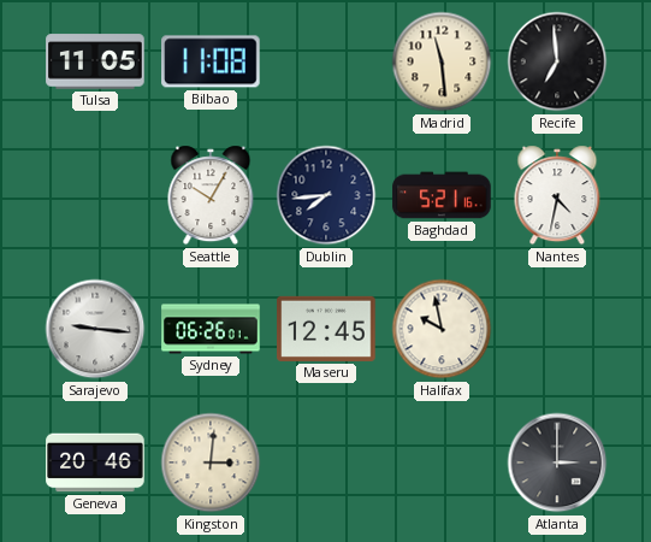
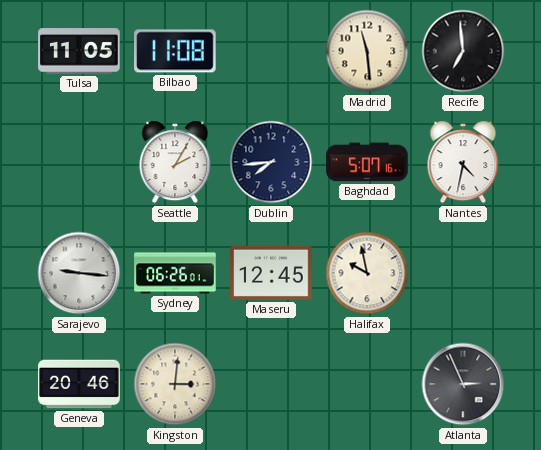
Seattle: 10:05 -> 2:05
Baghdad: 5:21 -> 5:07
Atlanta: 3:00 -> 2:56
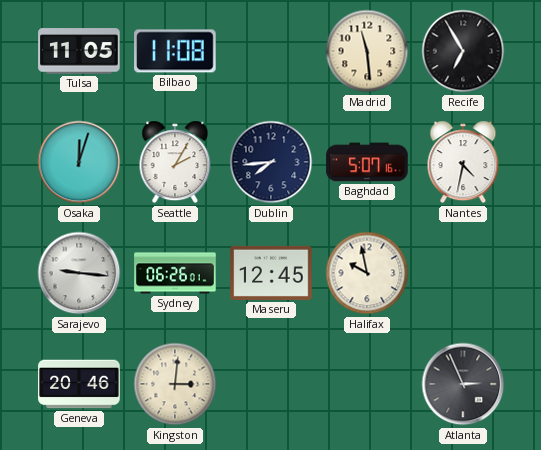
Recife: 6:59 -> 6:55
Osaka: none -> 12:03
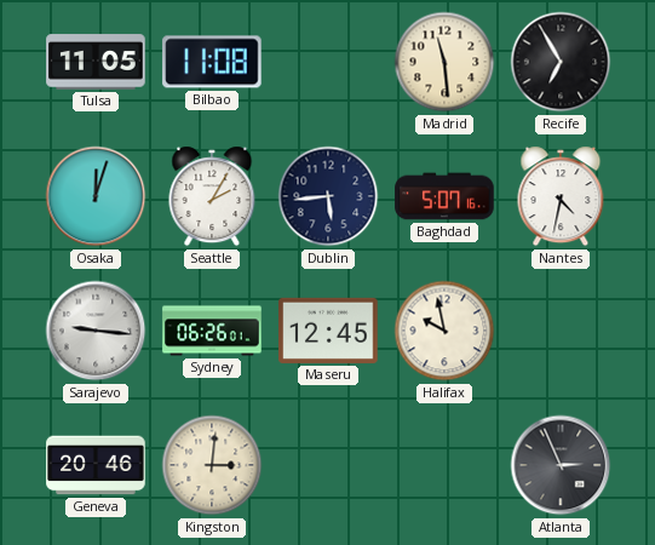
Dublin: 7:44 -> 5:44
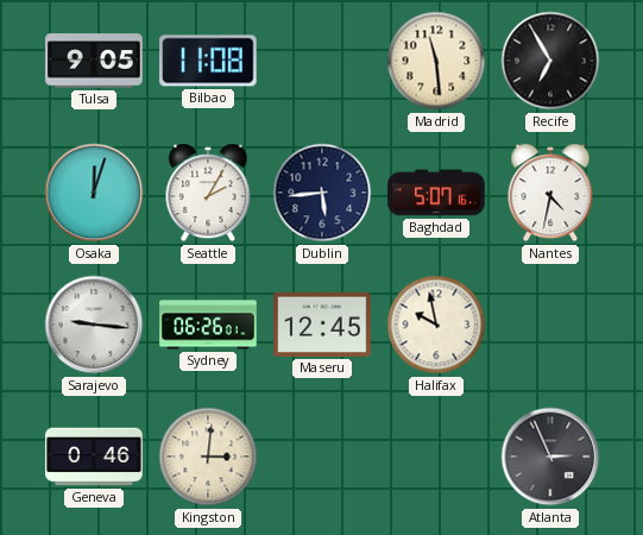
Tulsa: 11:05 -> 9:05
Geneva: 20:46 -> 0:46
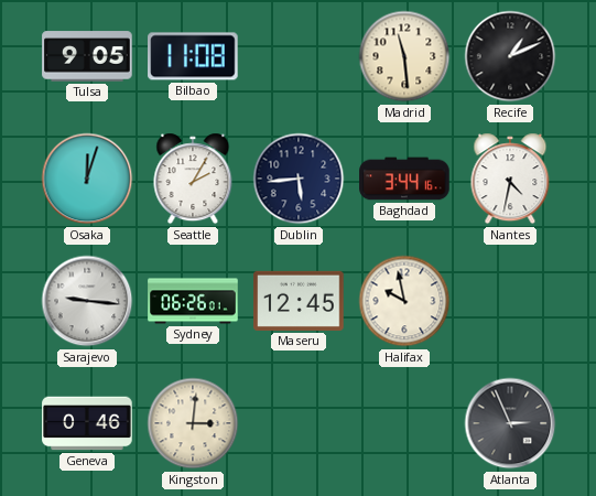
Recife: 6:55 -> 1:11
Baghdad: 5:07 -> 3:44
